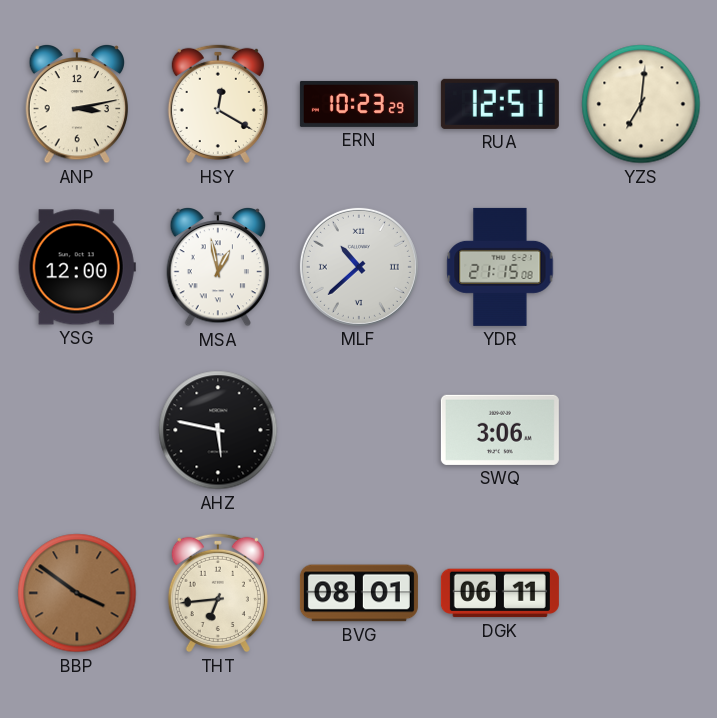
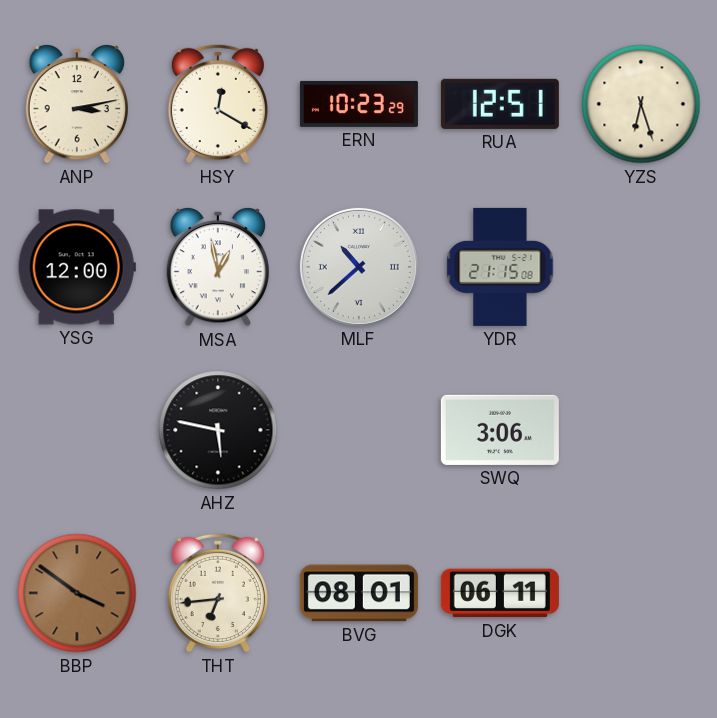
YZS: 7:01 -> 6:27
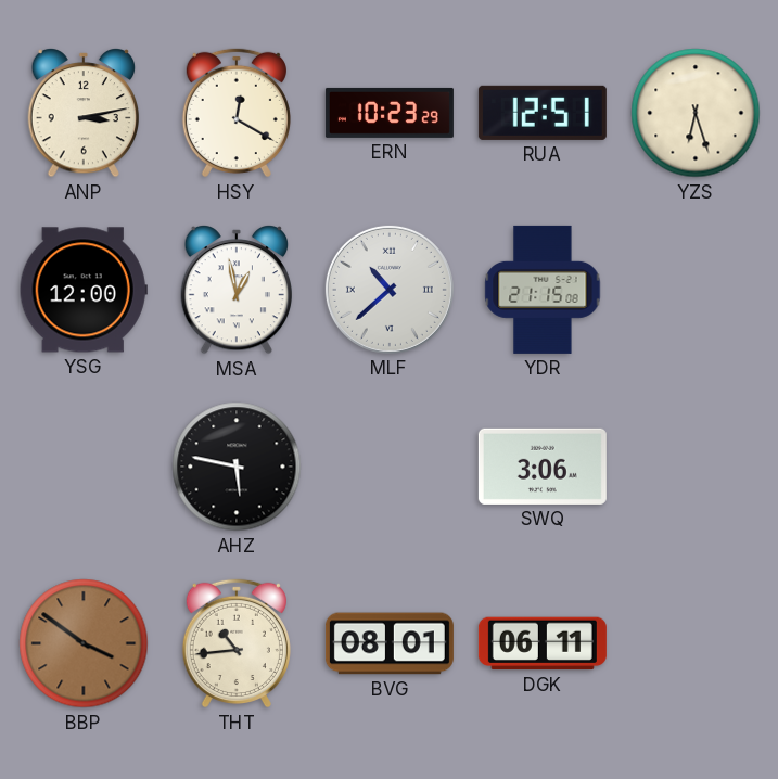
THT: 6:44 -> 10:44
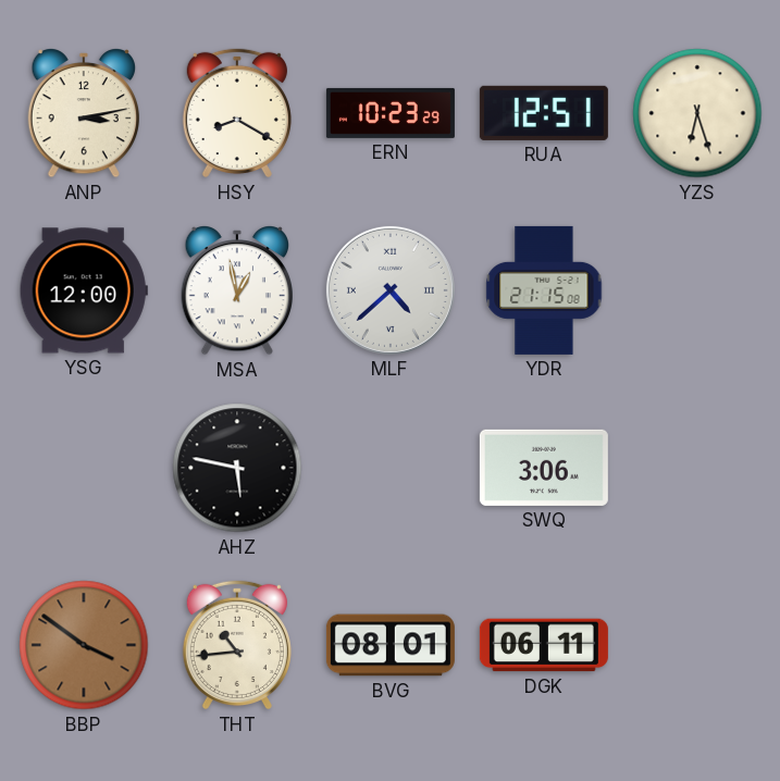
HSY: 12:20 -> 8:20
MLF: 10:38 -> 4:38
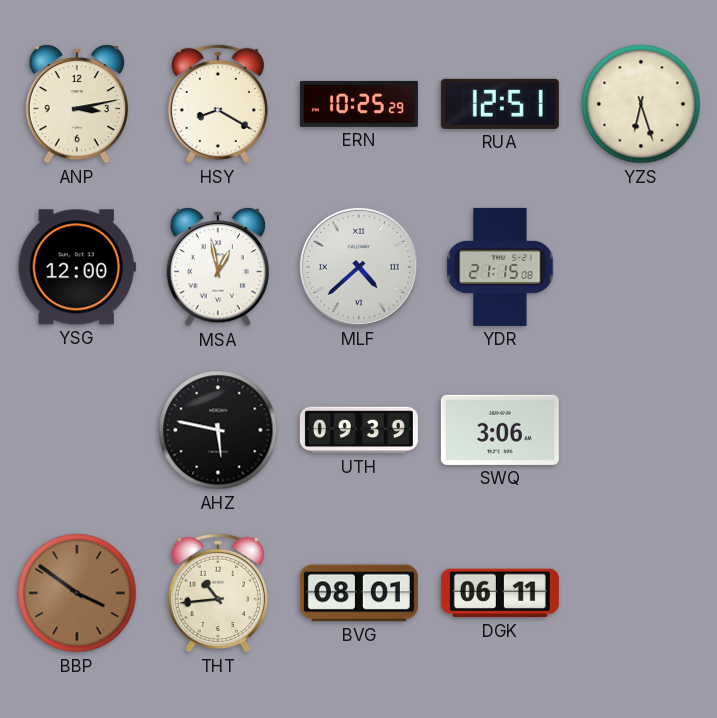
ERN: 10:23 -> 10:25
UTH: none -> 09:39
